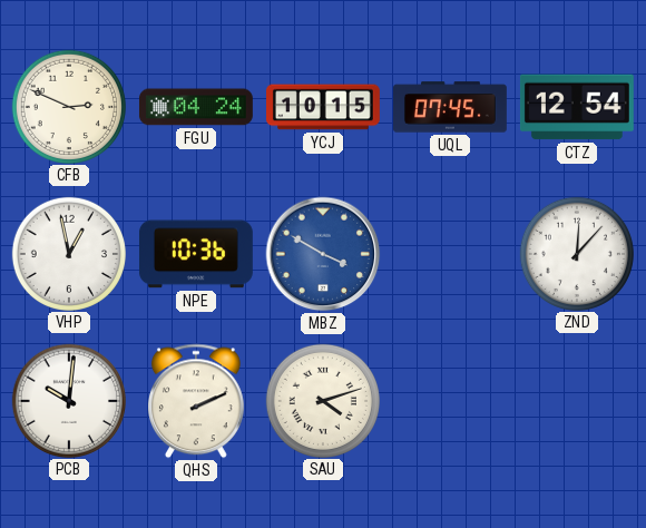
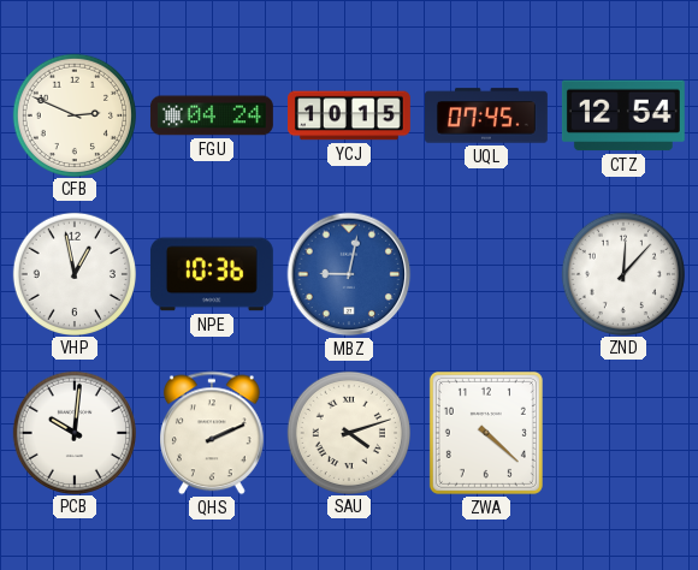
MBZ: 3:50 -> 9:02
ZWA: none -> 4:22
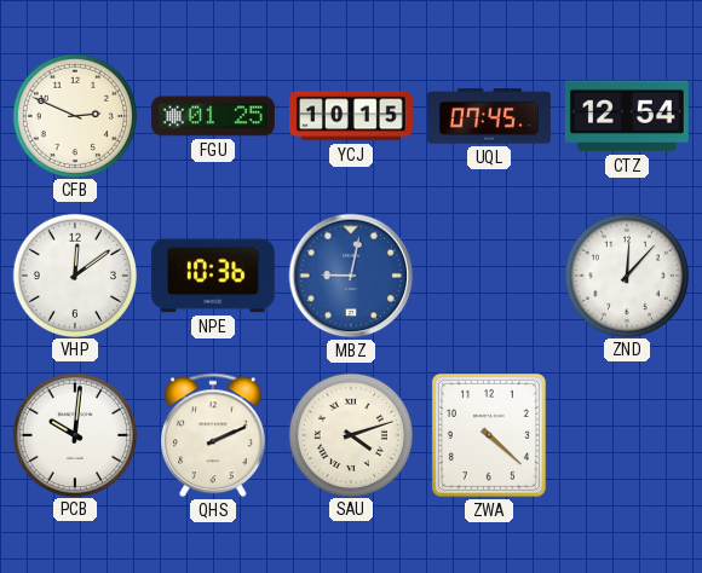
FGU: 04:24 -> 01:25
VHP: 12:58 -> 12:09
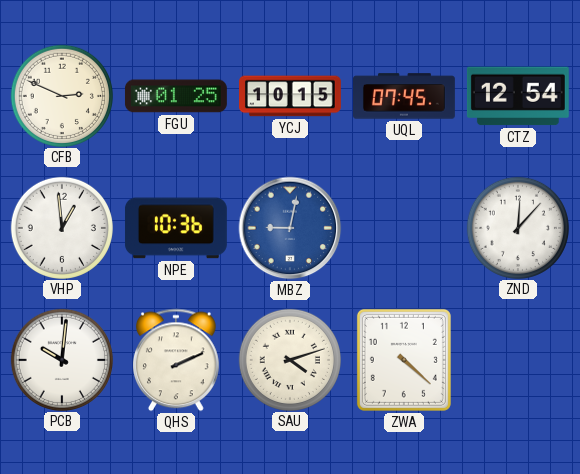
VHP: 12:09 -> 12:59
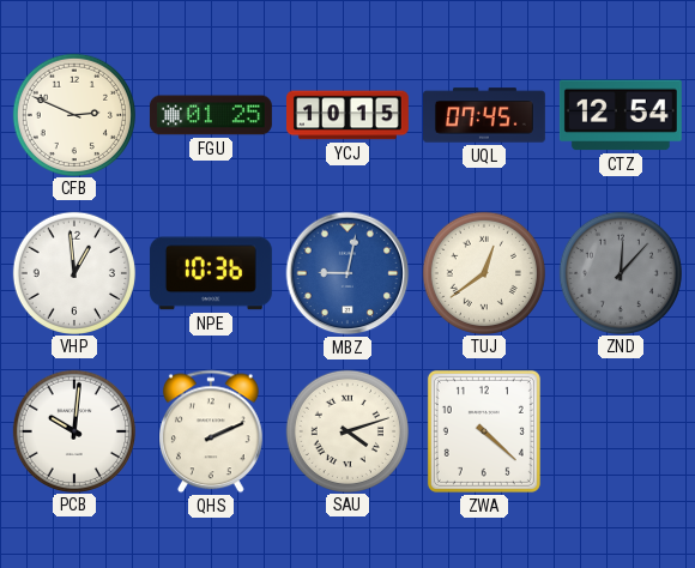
TUJ: none -> 12:39
ZND dial: white -> grey
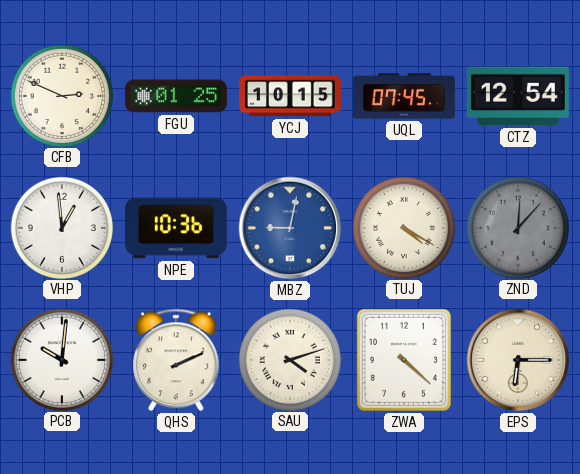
TUJ: 12:39 -> 4:20
EPS: none -> 6:15
